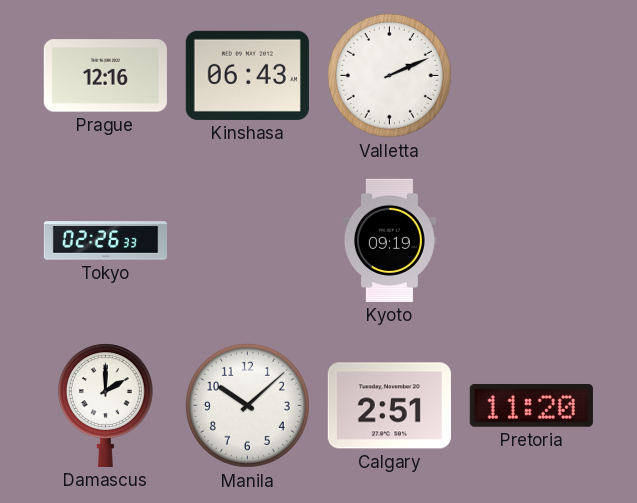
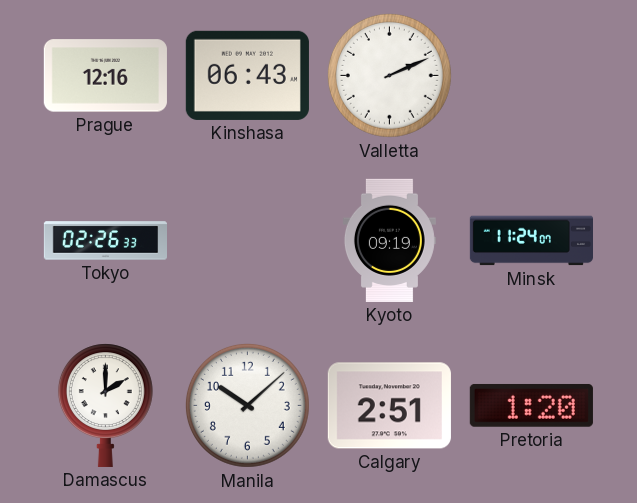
Minsk: none -> 11:24
Pretoria: 11:20 -> 1:20
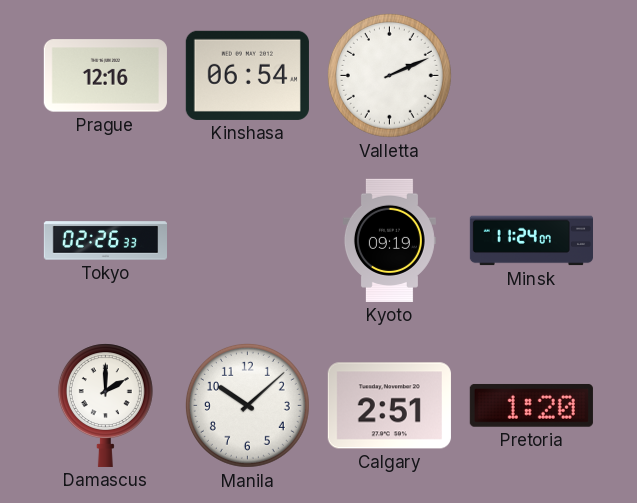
Kinshasa: 06:43 -> 06:54
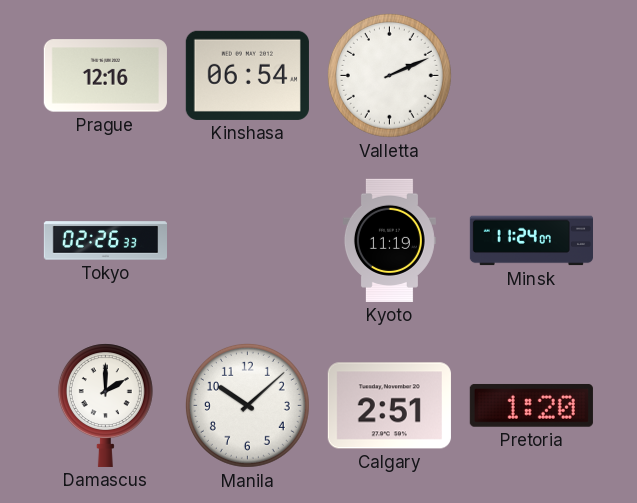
Kyoto: 09:19 -> 11:19
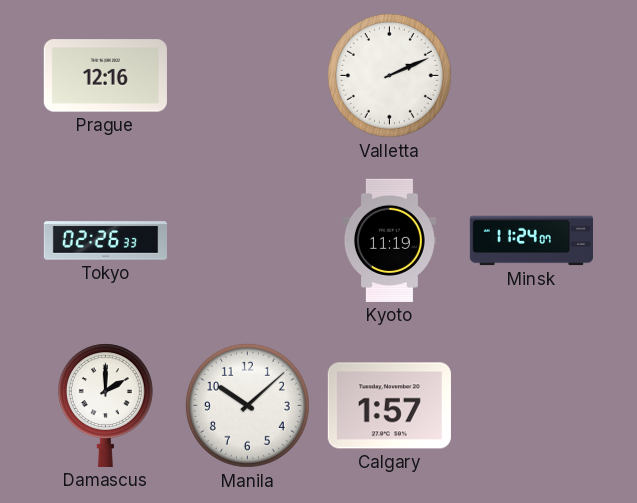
Kinshasa: 06:54 -> none
Calgary: 2:51 -> 1:57
Pretoria: 1:20 -> none
